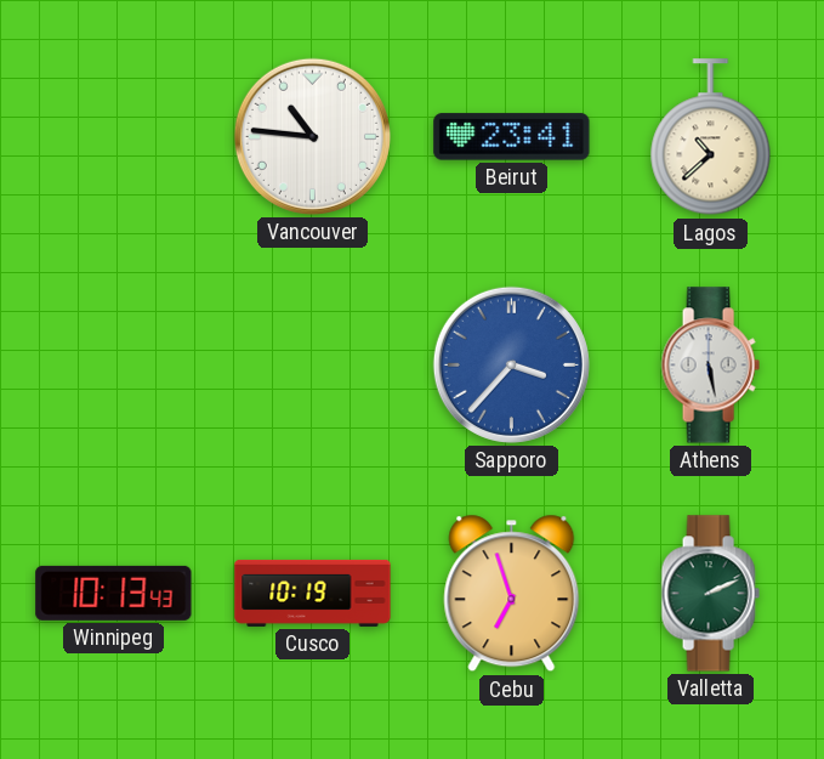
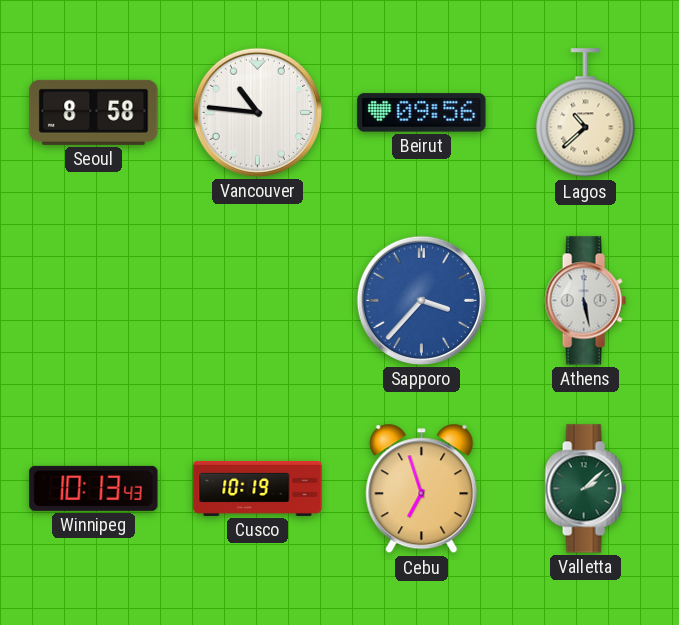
Seoul: none -> 8:58
Beirut: 23:41 -> 09:56
Valletta: 2:11 -> 2:08
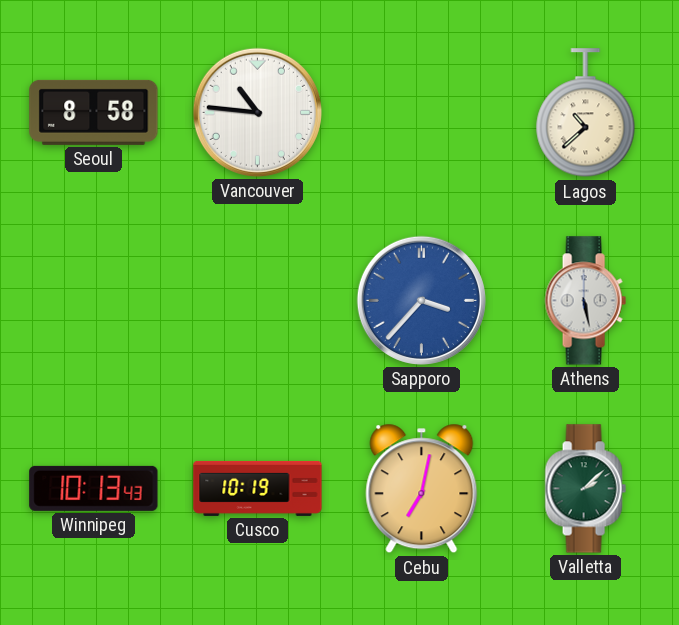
Beirut: 09:56 -> none
Cebu: 6:57 -> 7:02
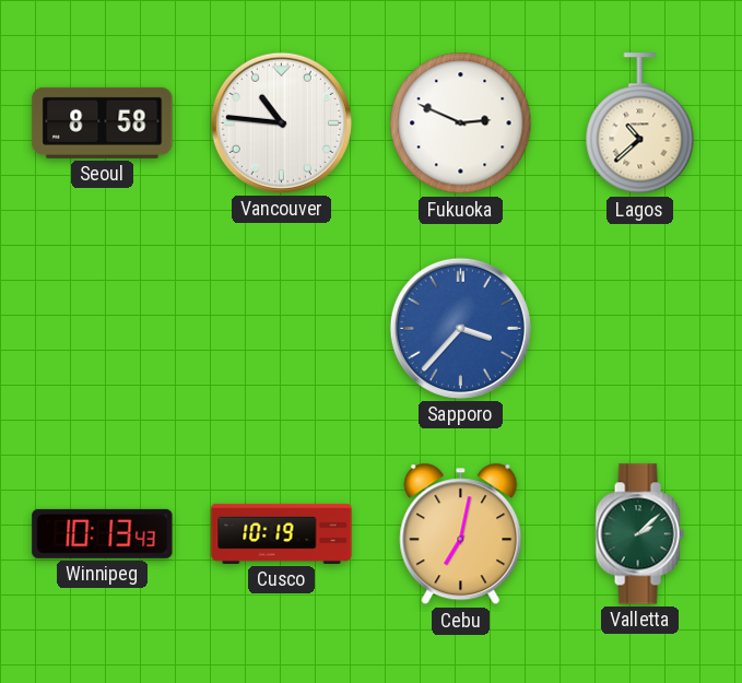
Fukuoka: none -> 2:49
Athens: 5:28 -> none
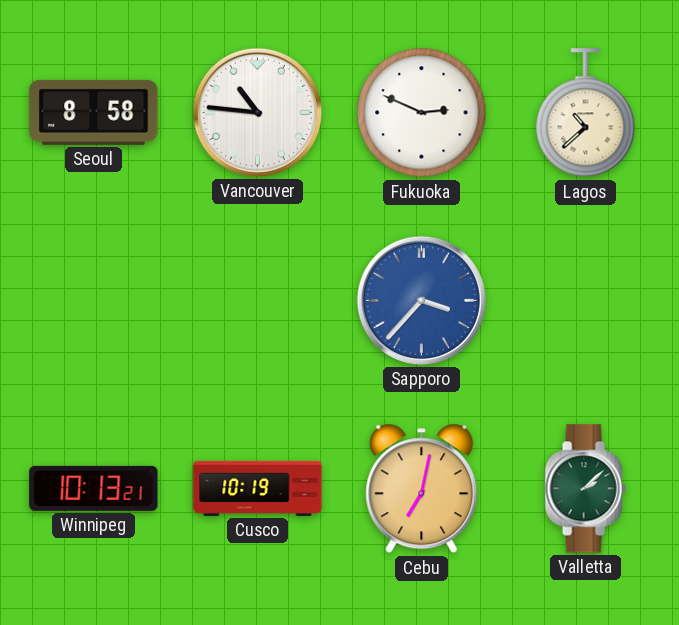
Winnipeg: 10:13:43 -> 10:13:21
